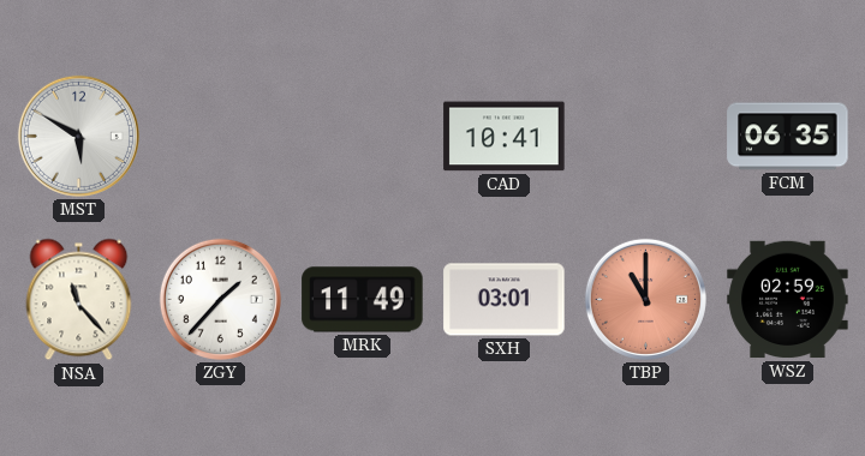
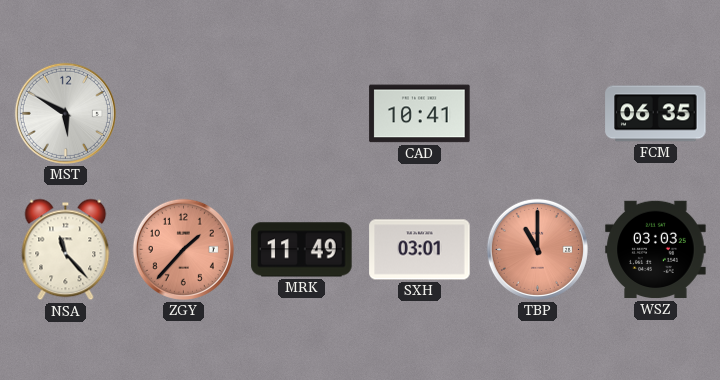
ZGY dial: white -> salmon
WSZ: 02:59 -> 03:03
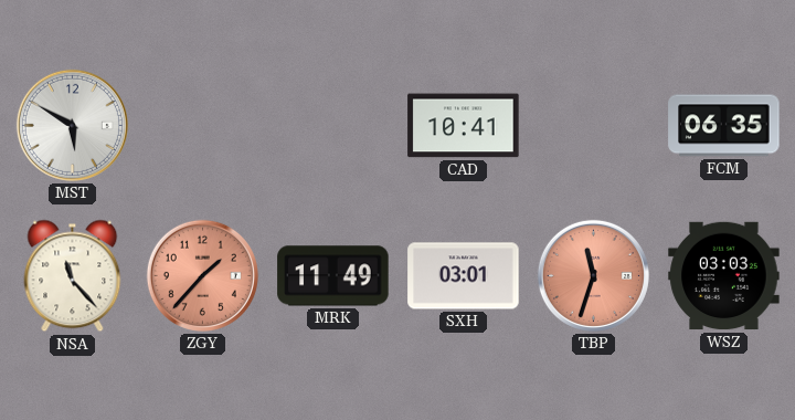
TBP: 11:00 -> 11:33
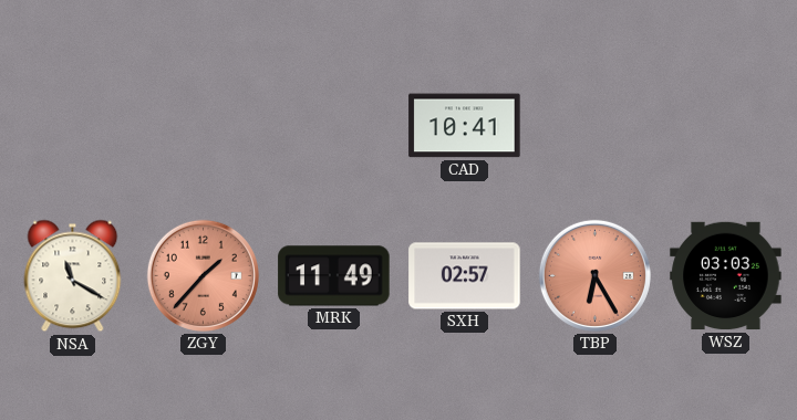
MST: 5:50 -> none
FCM: 06:35 -> none
NSA: 11:23 -> 11:20
SXH: 03:01 -> 02:57
TBP: 11:33 -> 6:25
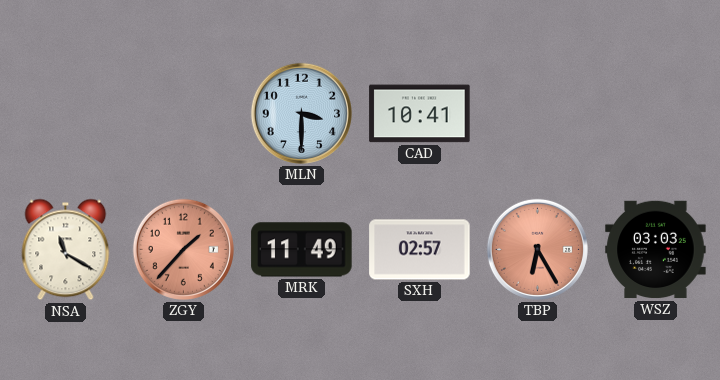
MLN: none -> 3:30
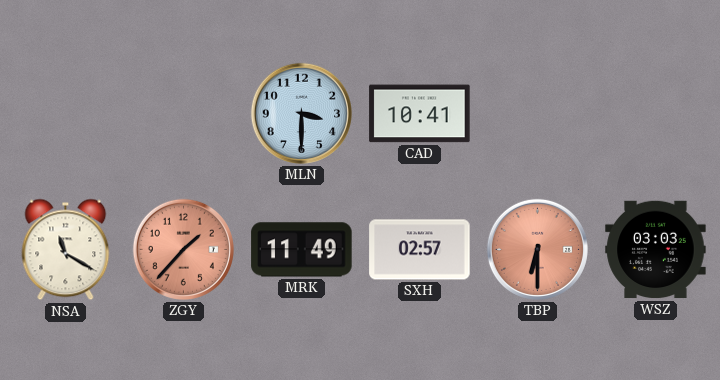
TBP: 6:25 -> 6:30
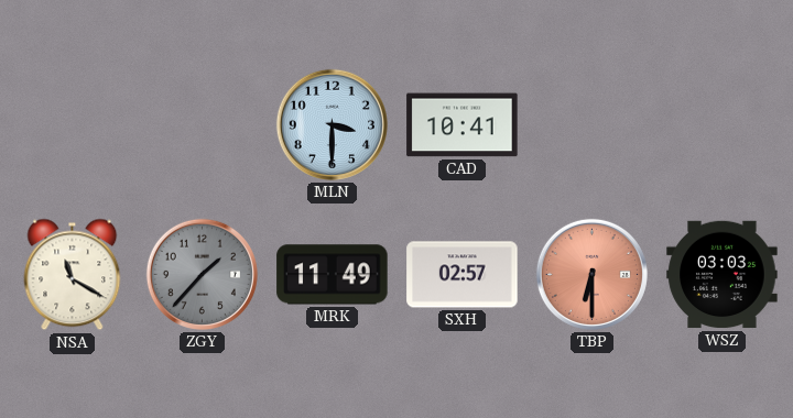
ZGY dial: salmon -> grey
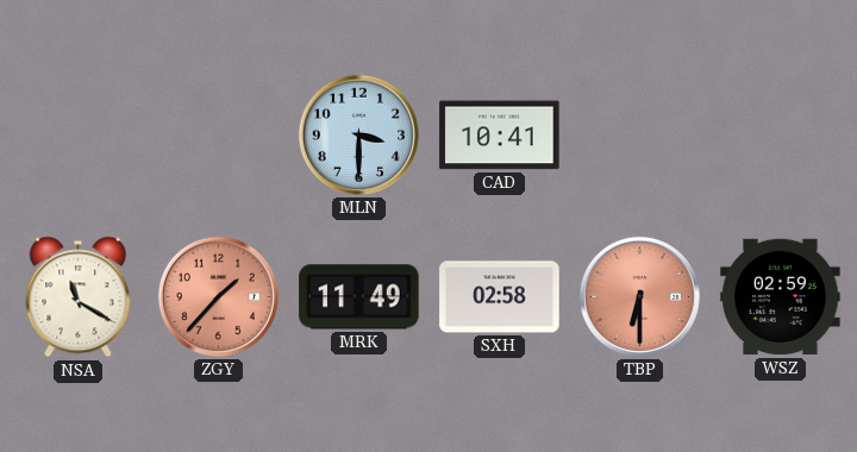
ZGY dial: grey -> salmon
SXH: 02:57 -> 02:58
WSZ: 03:03 -> 02:59
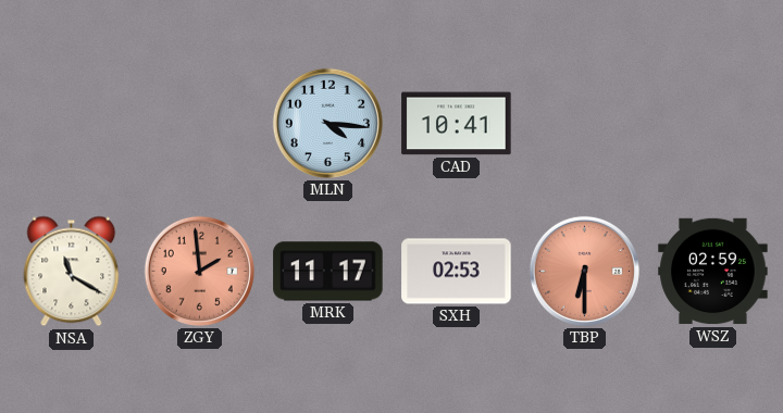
MLN: 3:30 -> 4:16
ZGY: 1:37 -> 1:59
MRK: 11:49 -> 11:17
SXH: 02:58 -> 02:53
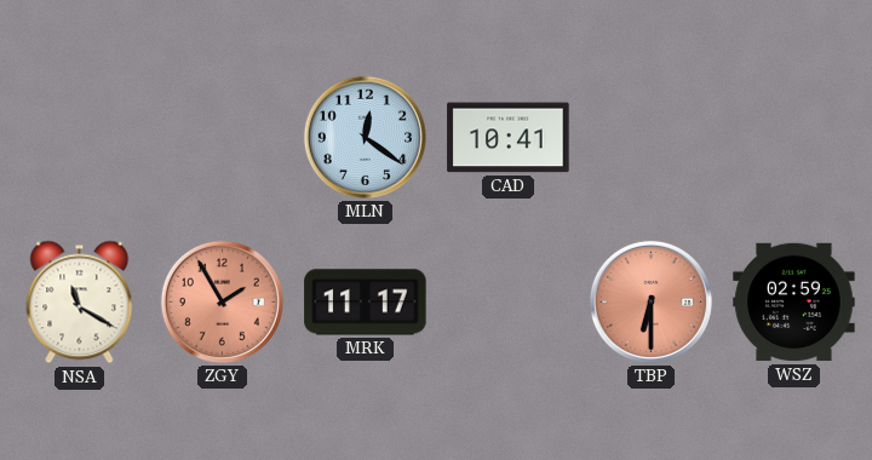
MLN: 4:16 -> 12:21
ZGY: 1:59 -> 1:55
SXH: 02:53 -> none
